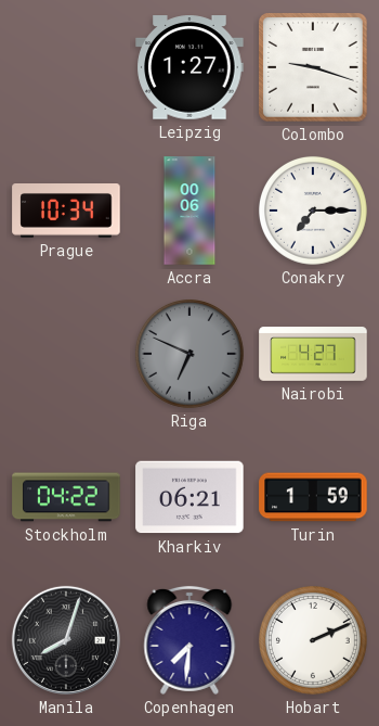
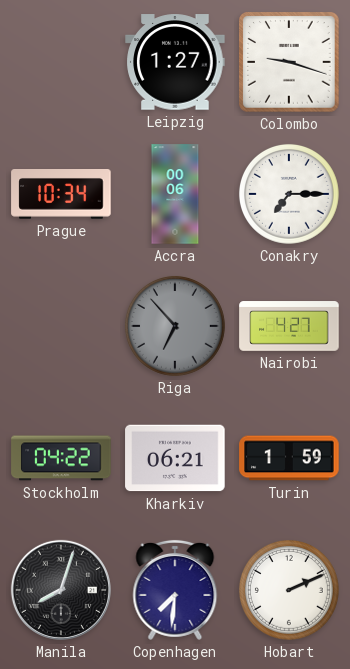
Riga: 6:49 -> 6:53
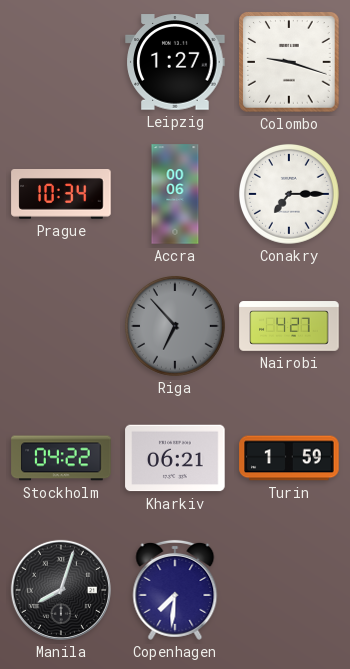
Hobart: 2:11 -> none
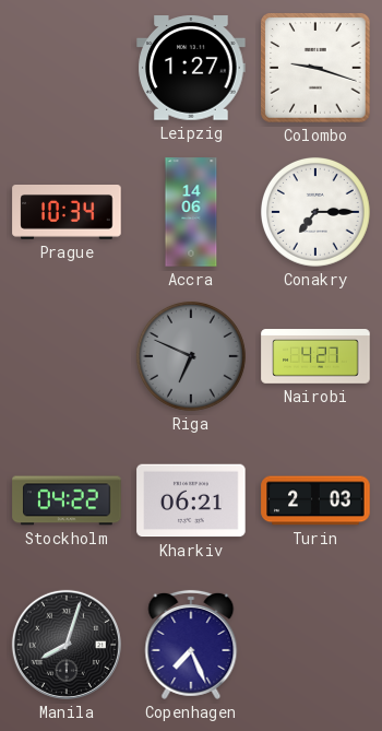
Accra: 00:06 -> 14:06
Riga: 6:53 -> 6:49
Turin: 1:59 -> 2:03
Copenhagen: 7:31 -> 7:26
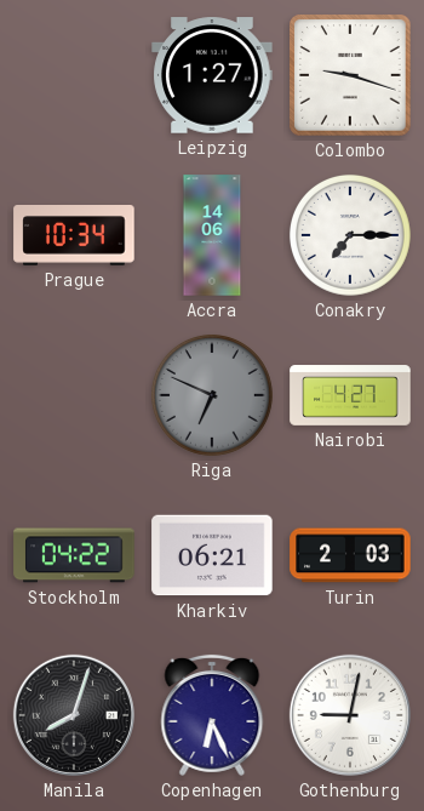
Copenhagen: 7:26 -> 6:26
Gothenburg: none -> 9:02
